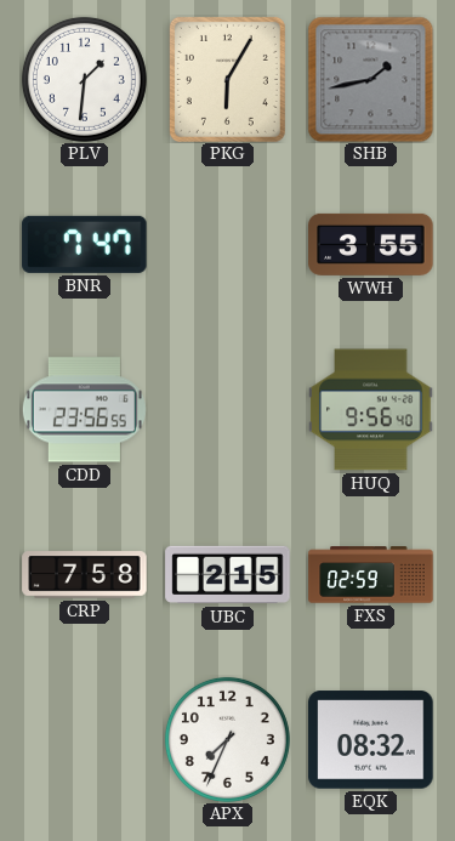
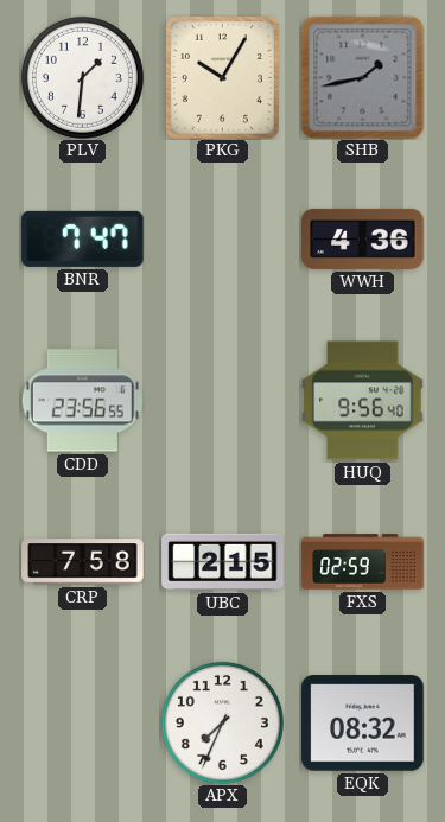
PKG: 6:05 -> 10:05
WWH: 3:55 -> 4:36
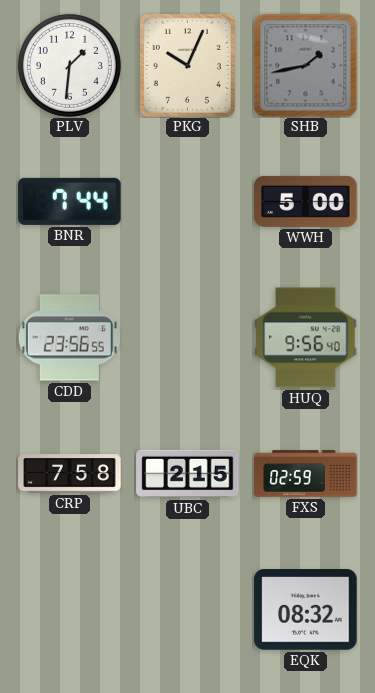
PKG: 10:05 -> 10:04
BNR: 7:47 -> 7:44
WWH: 4:36 -> 5:00
APX: 7:34 -> none
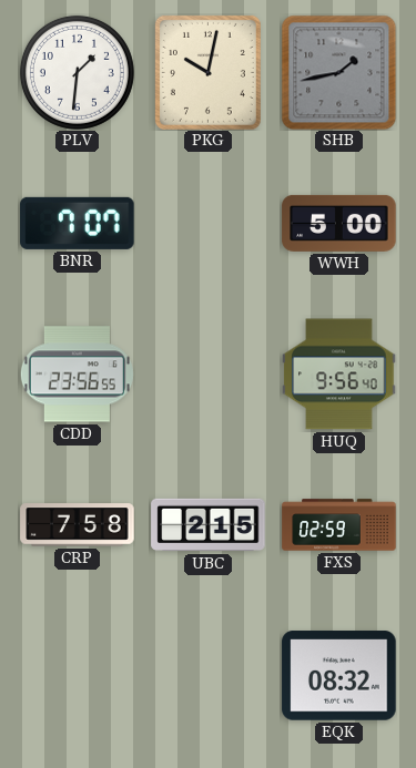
PKG: 10:04 -> 10:02
BNR: 7:44 -> 7:07
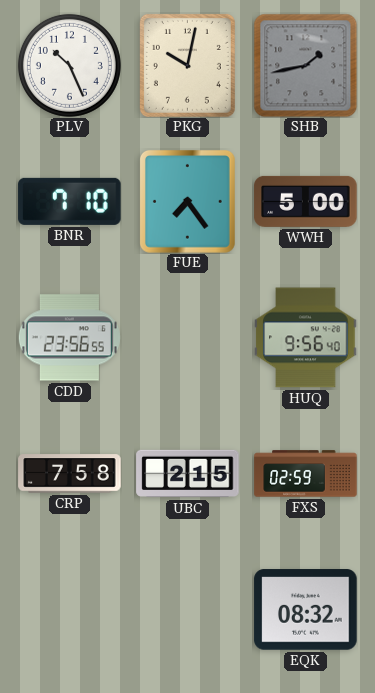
PLV: 1:31 -> 10:26
BNR: 7:07 -> 7:10
FUE: none -> 7:24
